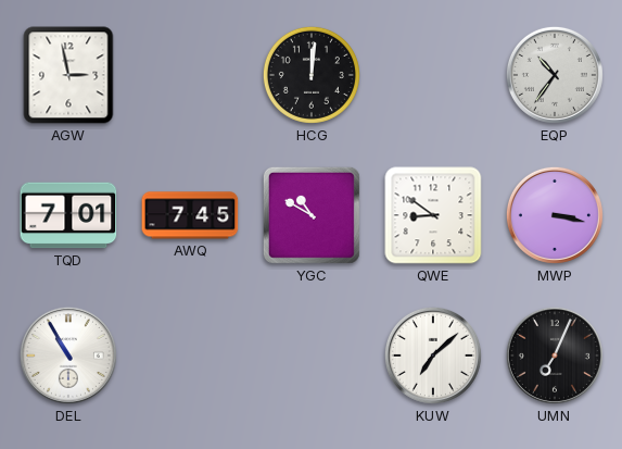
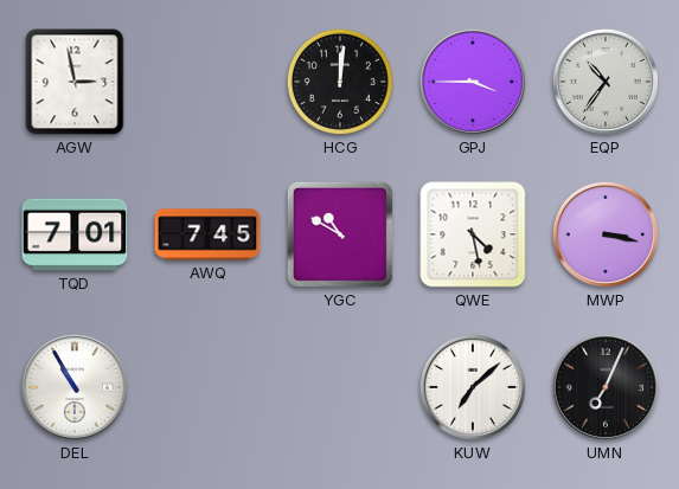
GPJ: none -> 3:45
QWE: 8:51 -> 4:28
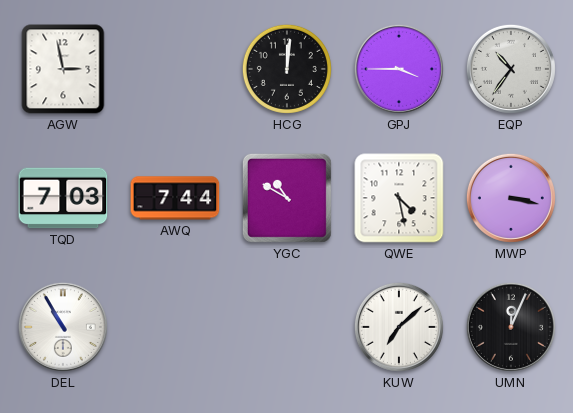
TQD: 7:01 -> 7:03
AWQ: 7:45 -> 7:44
UMN: 7:04 -> 12:04
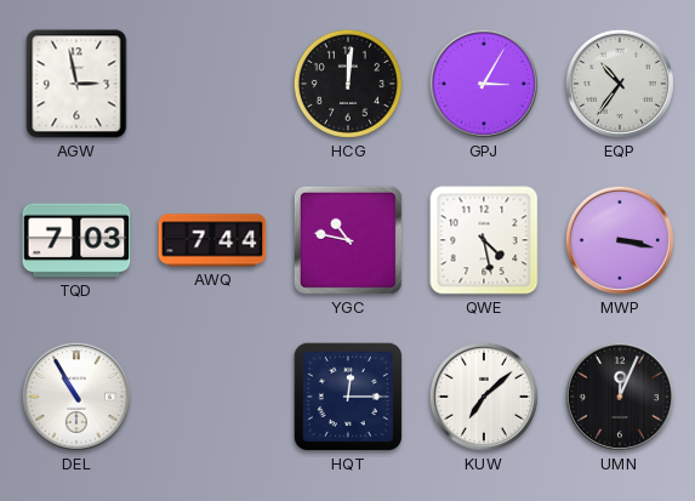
GPJ: 3:45 -> 3:05
YGC: 10:50 -> 10:47
HQT: none -> 12:15
